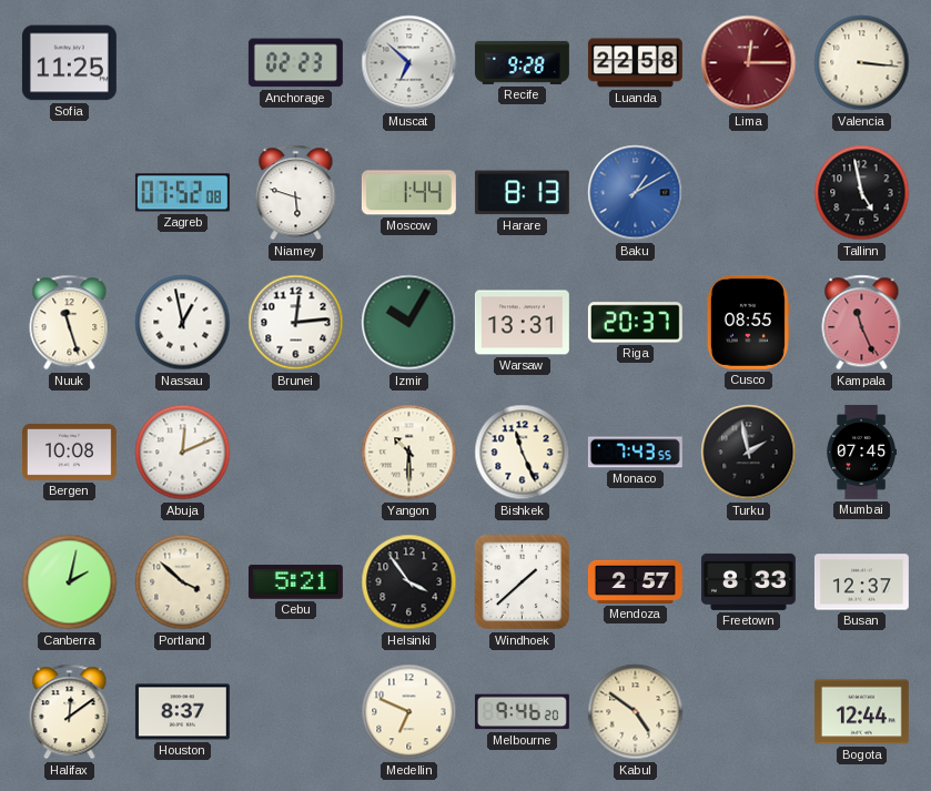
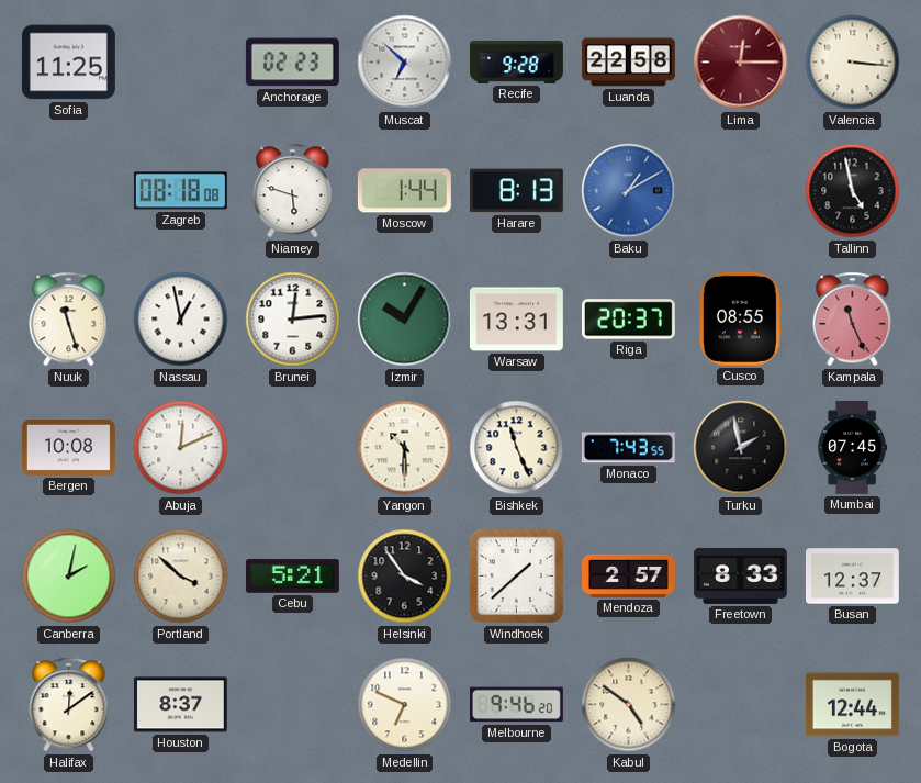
Zagreb: 07:52 -> 08:18
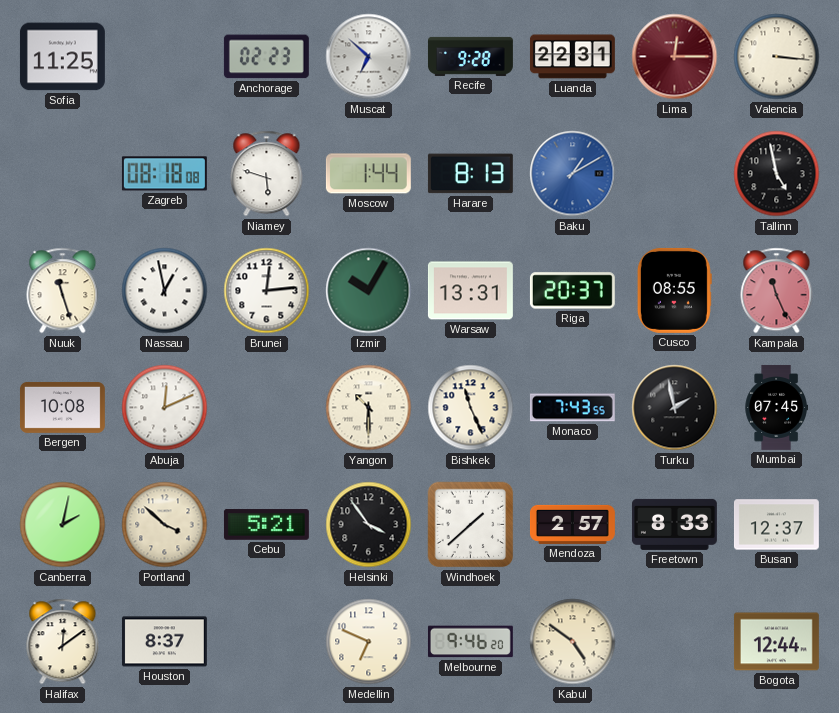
Luanda: 22:58 -> 22:31
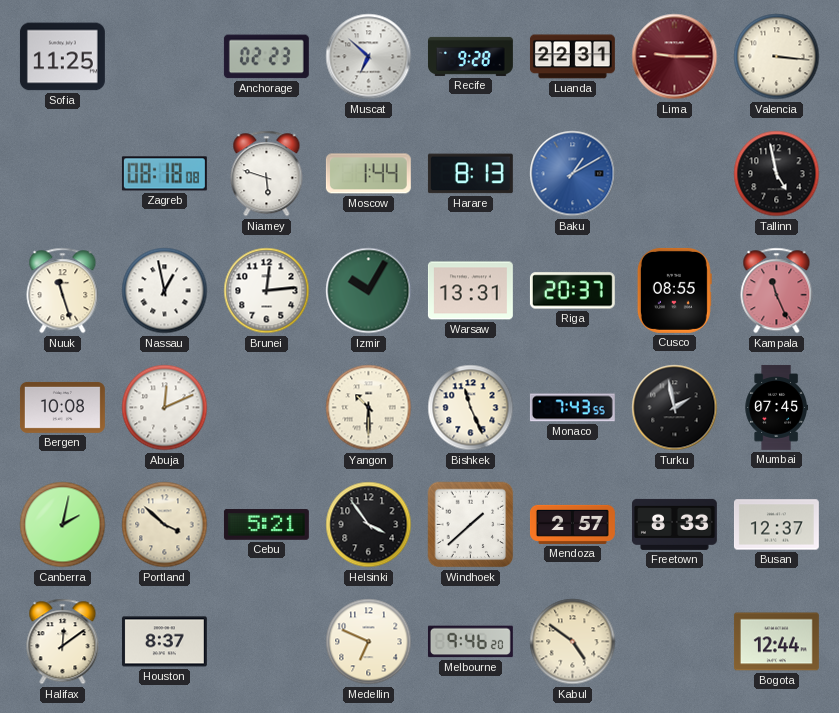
Lima: 12:15 -> 9:15
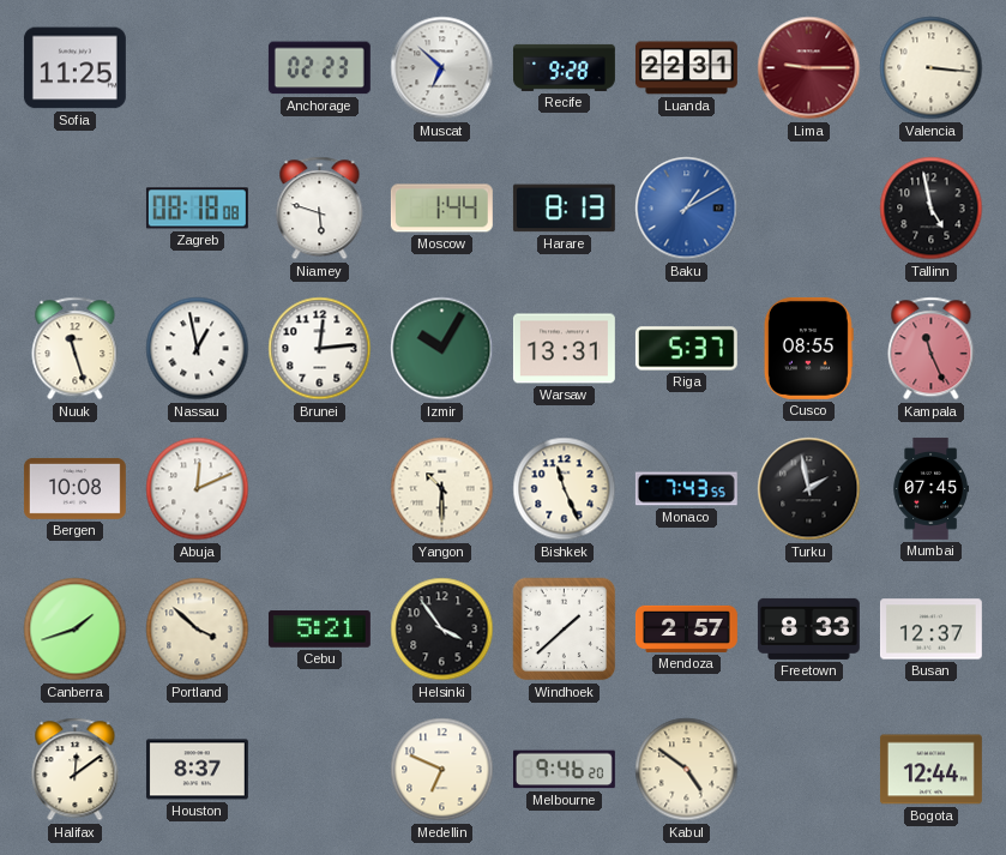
Riga: 20:37 -> 5:37
Canberra: 2:02 -> 1:42
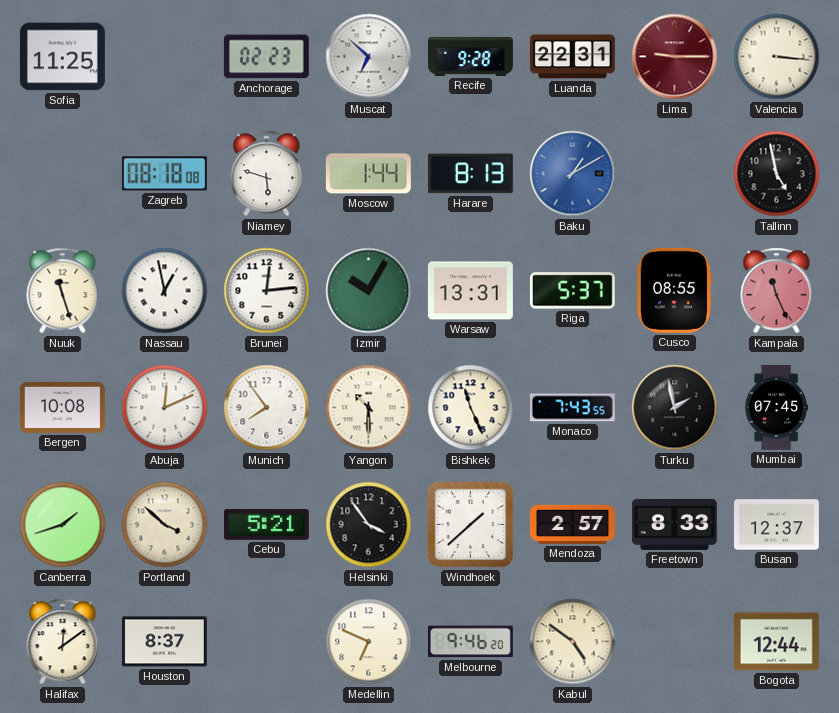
Munich: none -> 7:54
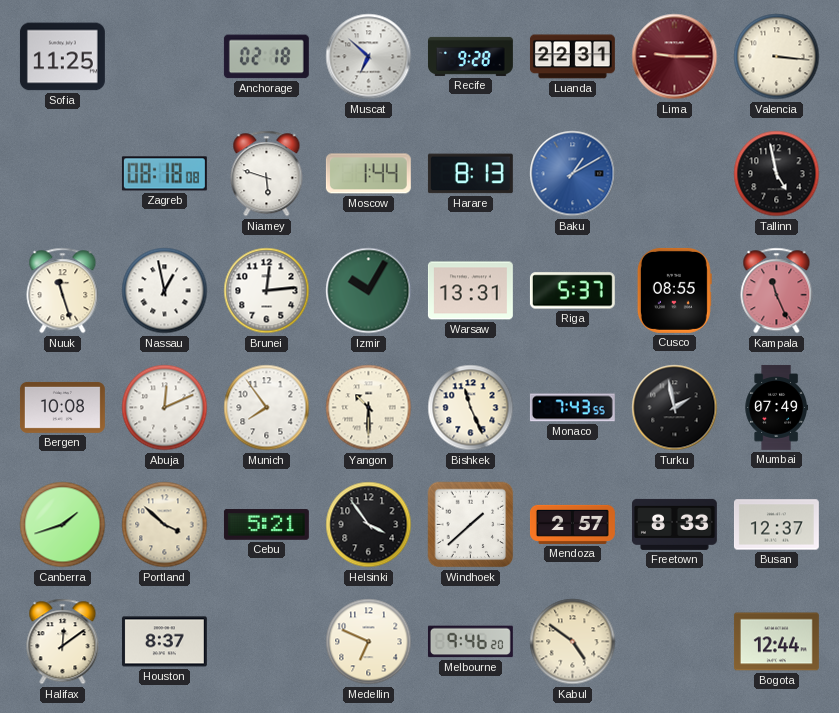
Anchorage: 02:23 -> 02:18
Mumbai: 07:45 -> 07:49
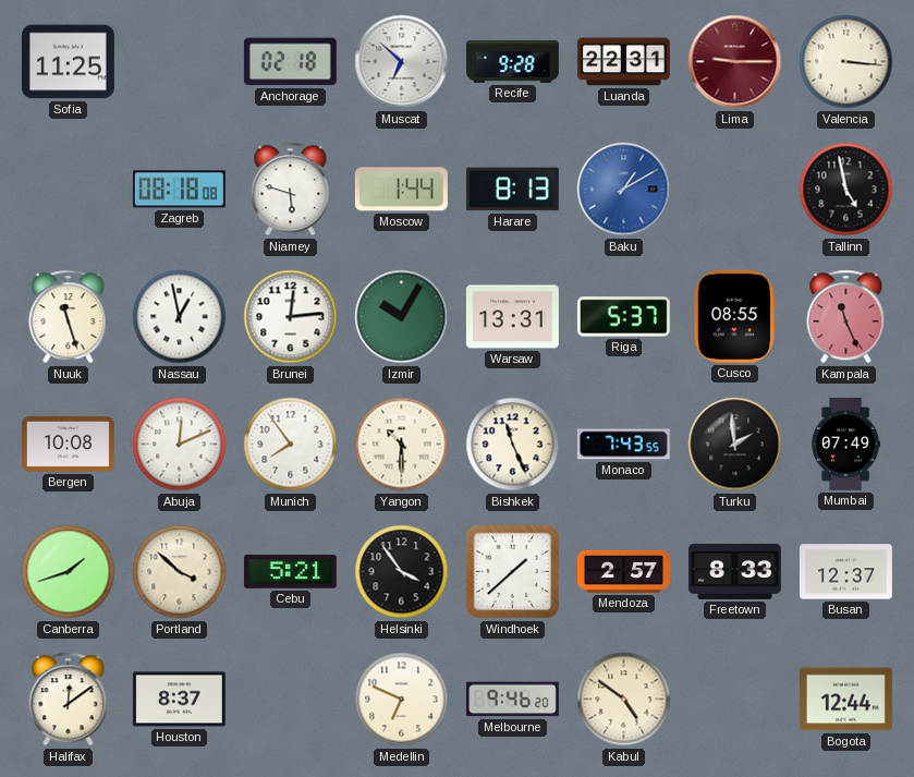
Turku: 1:58 -> 1:59
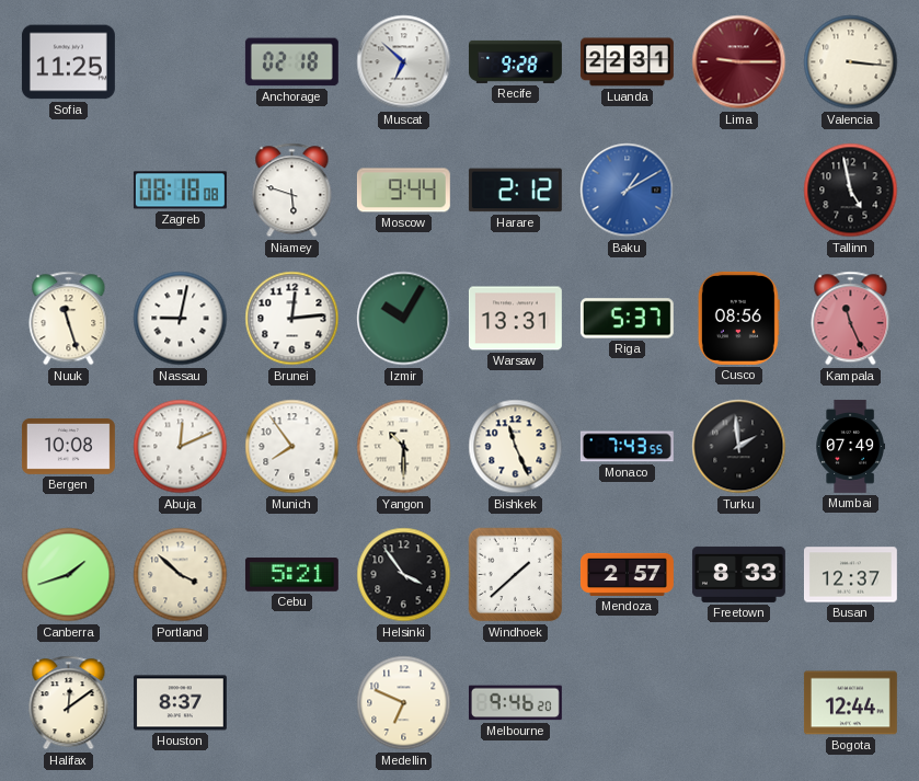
Moscow: 1:44 -> 9:44
Harare: 8:13 -> 2:12
Nassau: 12:58 -> 9:02
Cusco: 08:55 -> 08:56
Kabul: 4:51 -> none
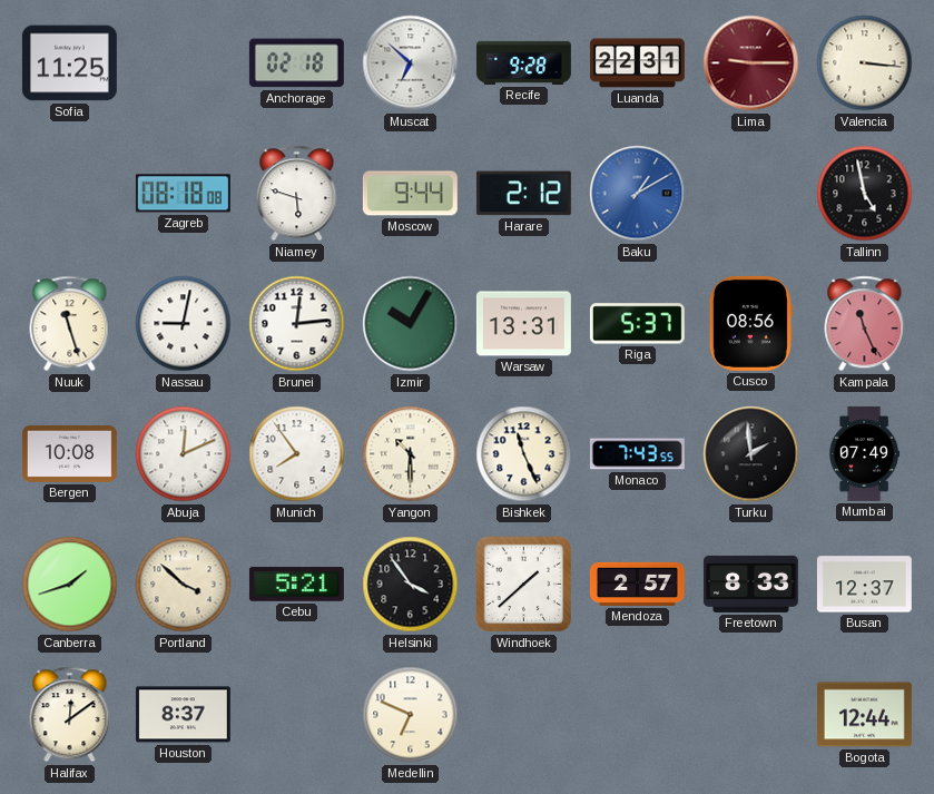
Melbourne: 9:46 -> none
